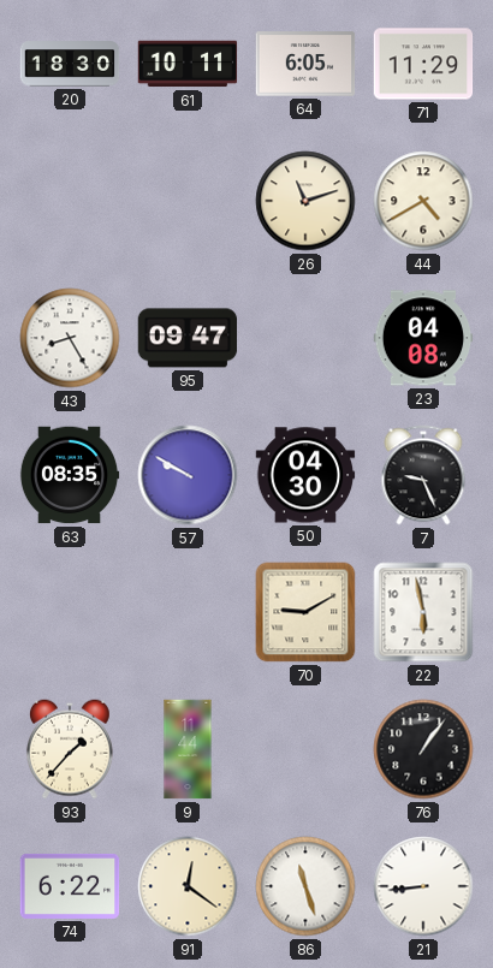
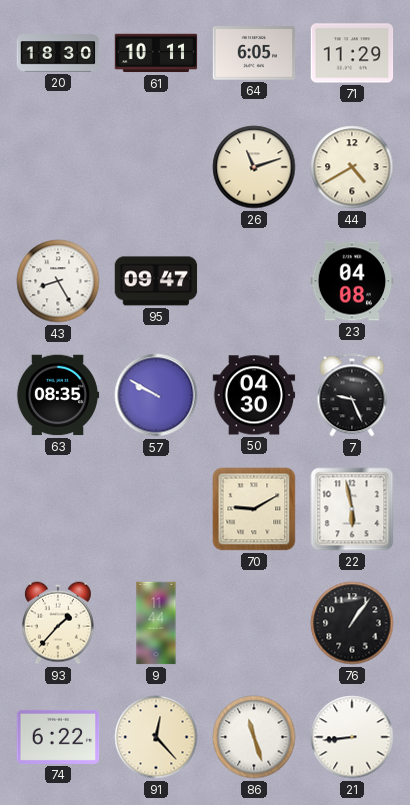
91: 12:21 -> 12:23
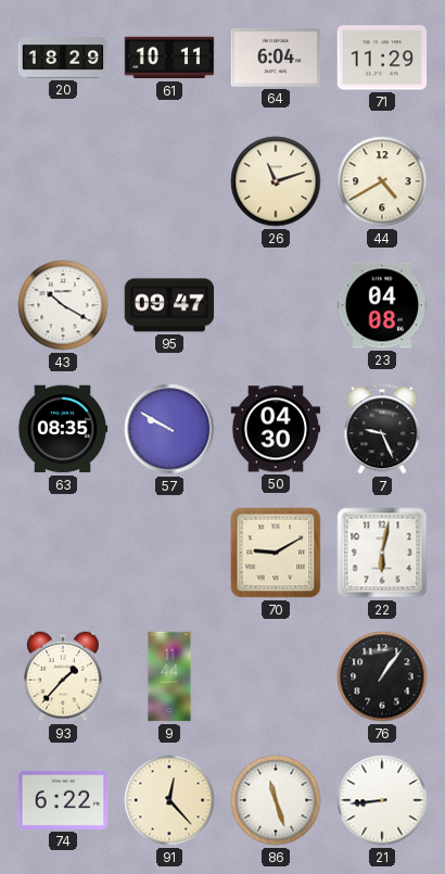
20: 18:30 -> 18:29
64: 6:05 -> 6:04
43: 8:25 -> 10:20
22: 5:58 -> 6:02
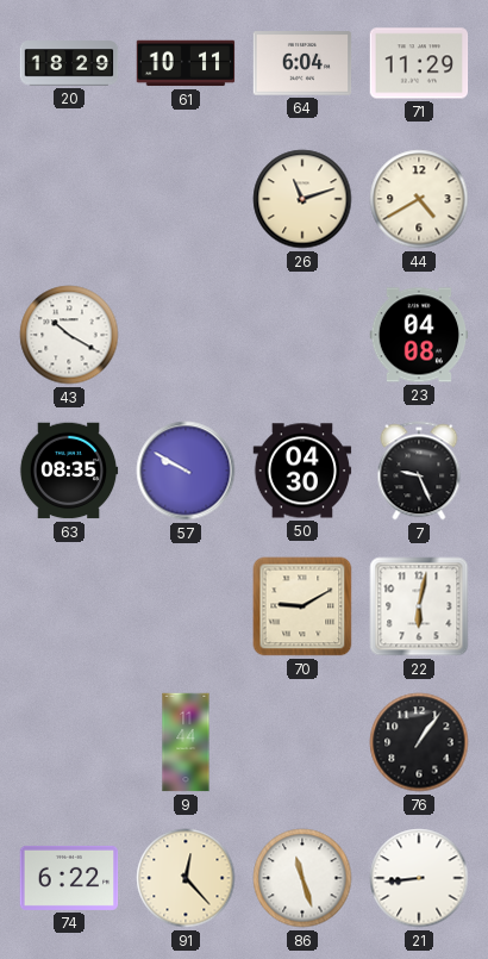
95: 09:47 -> none
93: 1:37 -> none
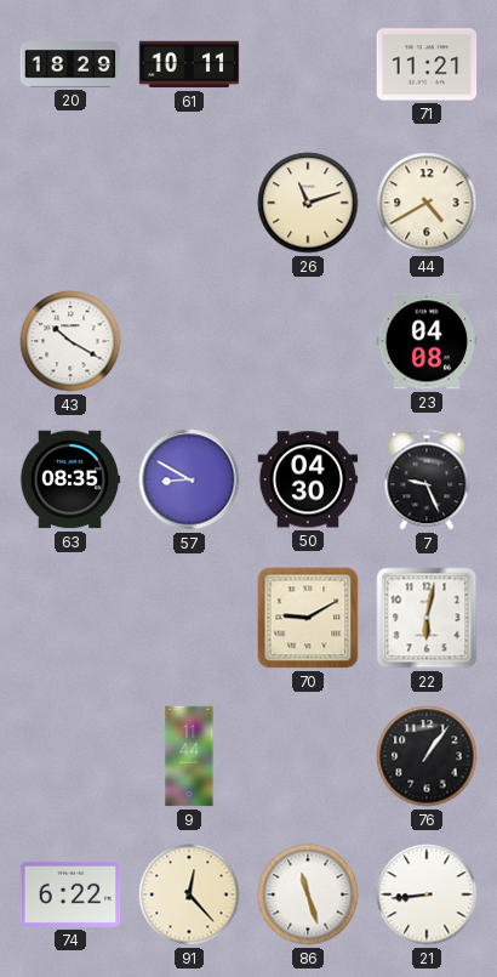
64: 6:04 -> none
71: 11:29 -> 11:21
57: 9:50 -> 8:50
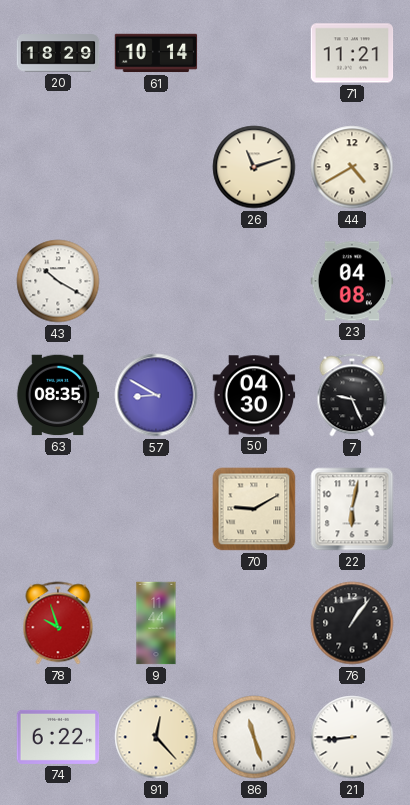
61: 10:11 -> 10:14
78: none -> 9:57
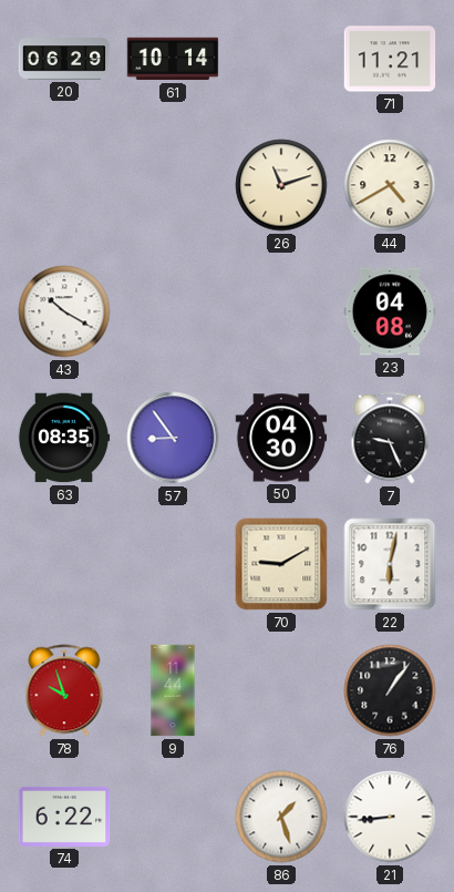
20: 18:29 -> 06:29
57: 8:50 -> 8:54
91: 12:23 -> none
86: 11:27 -> 1:27
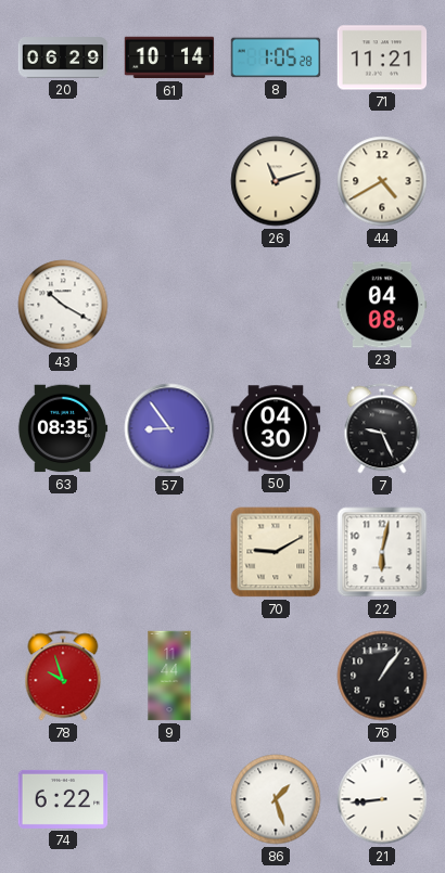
8: none -> 1:05
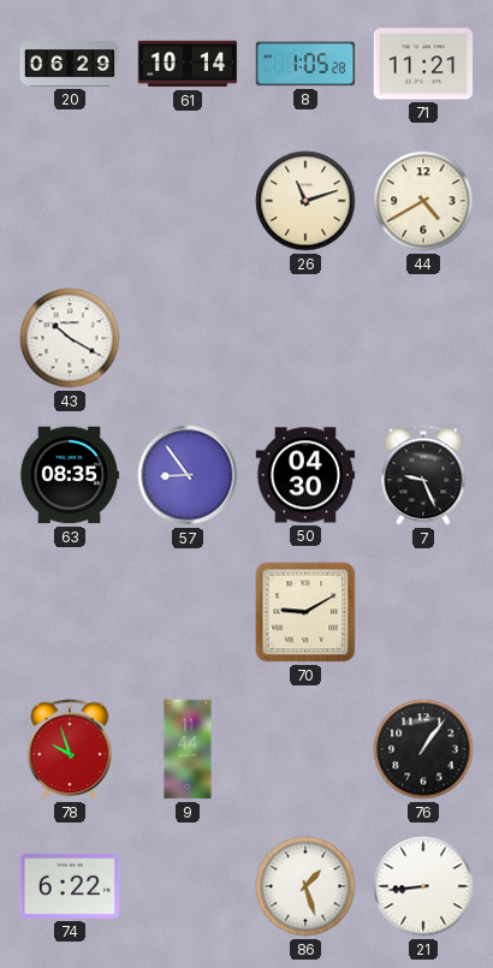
23: 04:08 -> none
22: 6:02 -> none
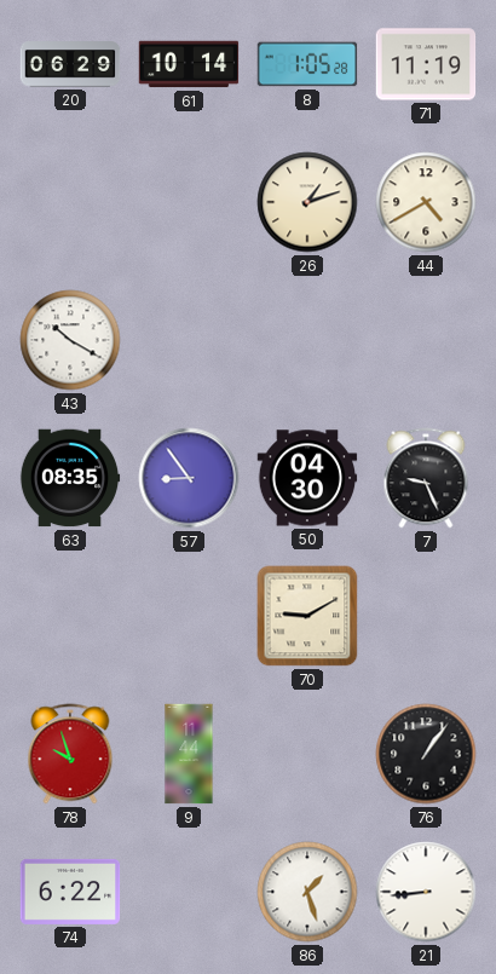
71: 11:21 -> 11:19
26: 11:12 -> 1:12
